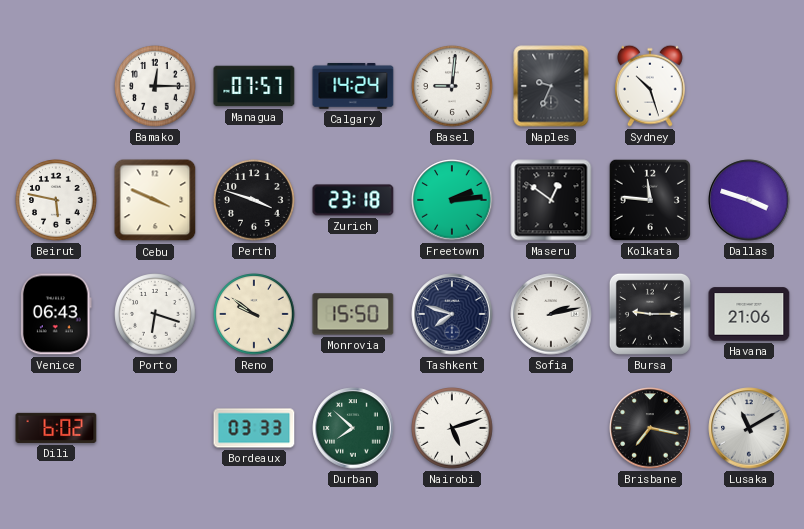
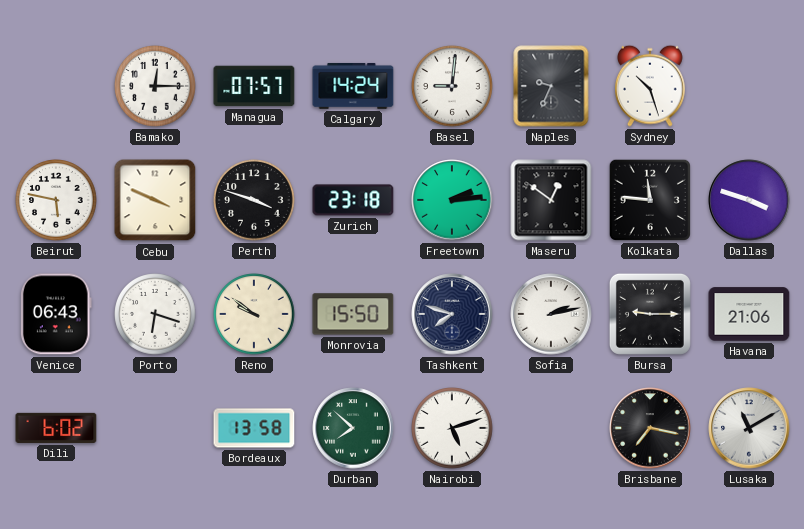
Bordeaux: 03:33 -> 13:58
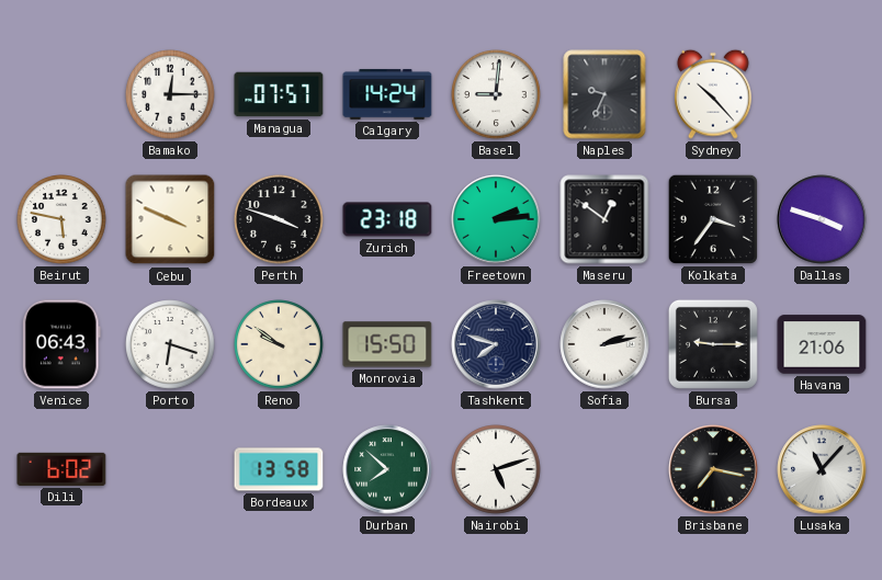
Sydney: 10:27 -> 10:23
Kolkata: 11:46 -> 3:36
Lusaka: 11:10 -> 11:07
